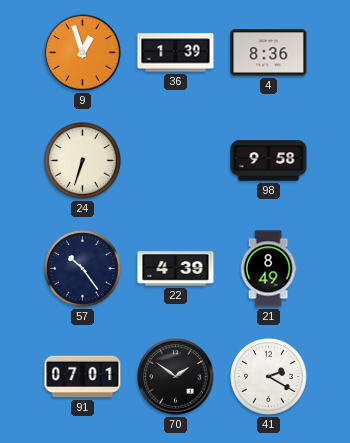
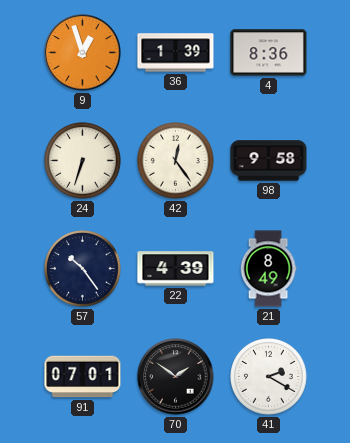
42: none -> 12:24
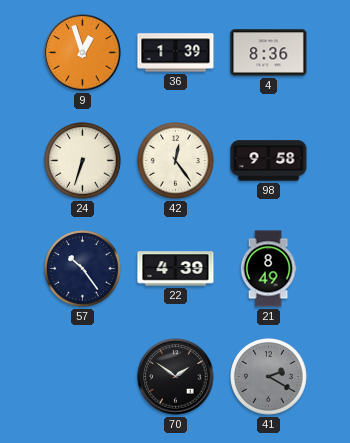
91: 07:01 -> none
41 dial: white -> grey
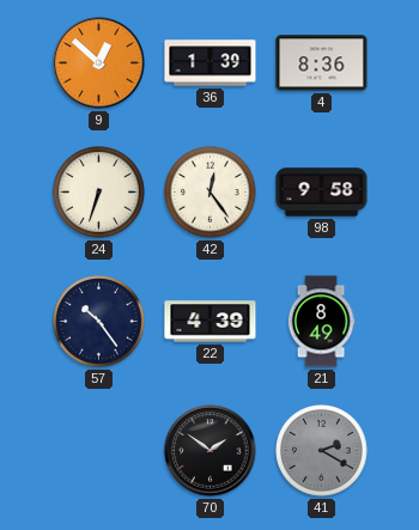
9: 12:57 -> 12:52
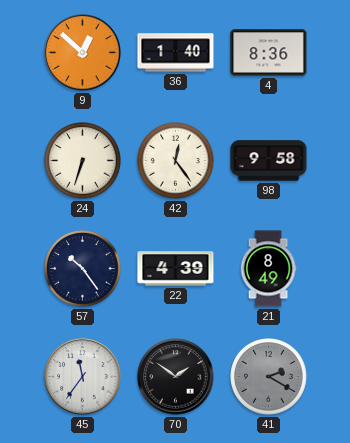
36: 1:39 -> 1:40
45: none -> 11:36
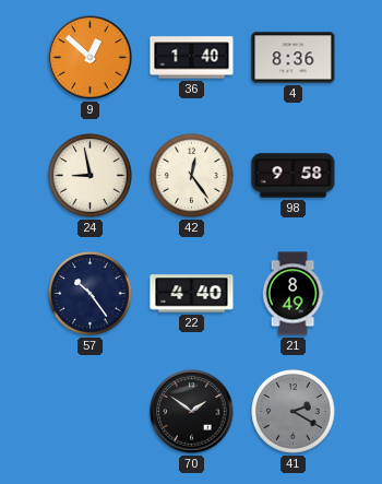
24: 6:33 -> 8:58
22: 4:39 -> 4:40
45: 11:36 -> none
